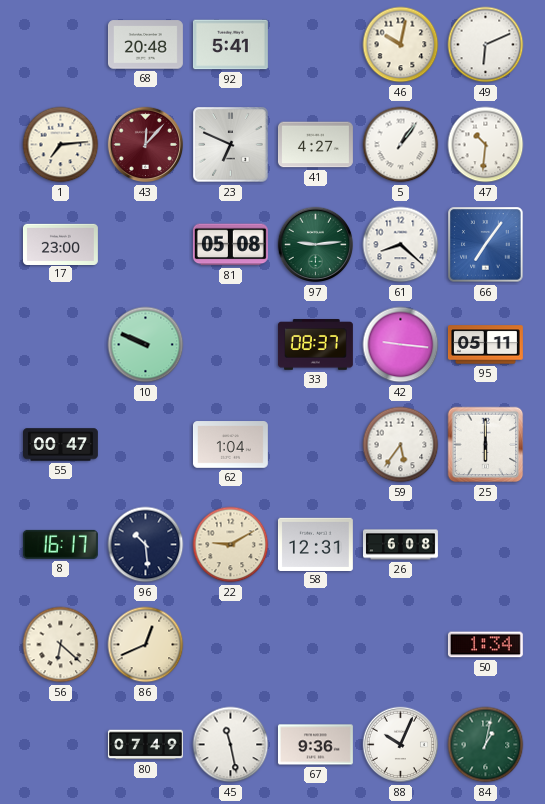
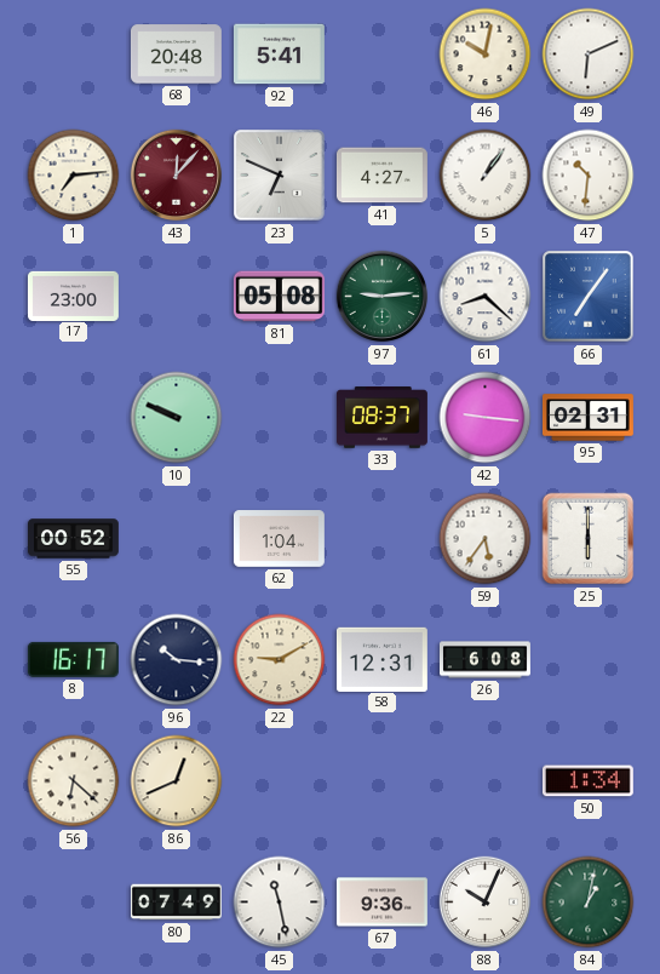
95: 05:11 -> 02:31
55: 00:47 -> 00:52
96: 10:29 -> 10:16
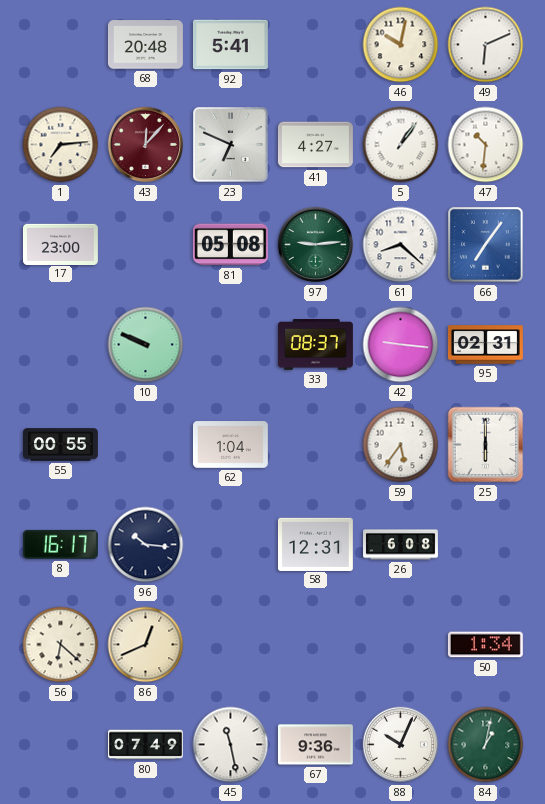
55: 00:52 -> 00:55
22: 9:10 -> none
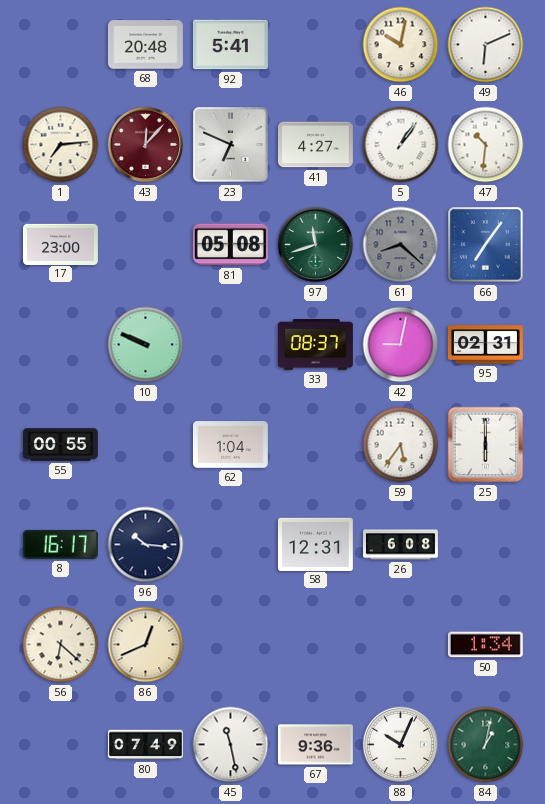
97: 9:14 -> 11:42
61 dial: white -> grey
42: 9:16 -> 9:02
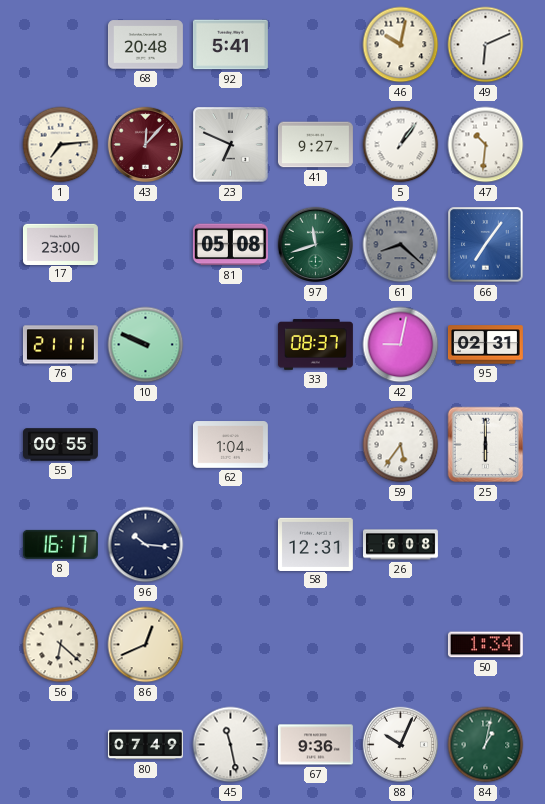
41: 4:27 -> 9:27
76: none -> 21:11
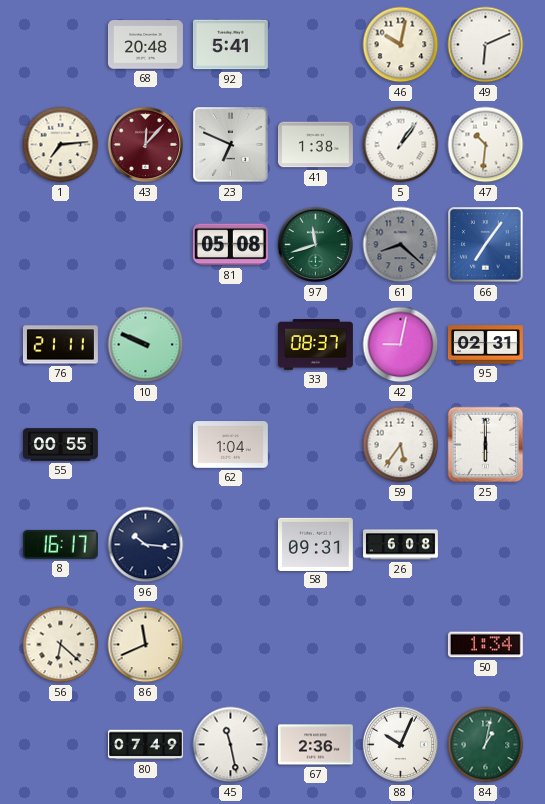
41: 9:27 -> 1:38
17: 23:00 -> none
58: 12:31 -> 09:31
86: 12:41 -> 11:41
67: 9:36 -> 2:36
